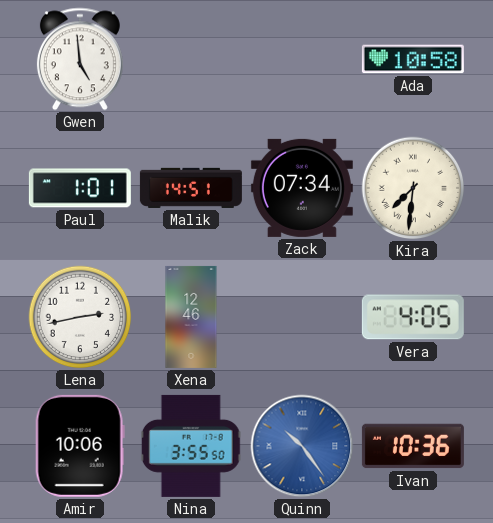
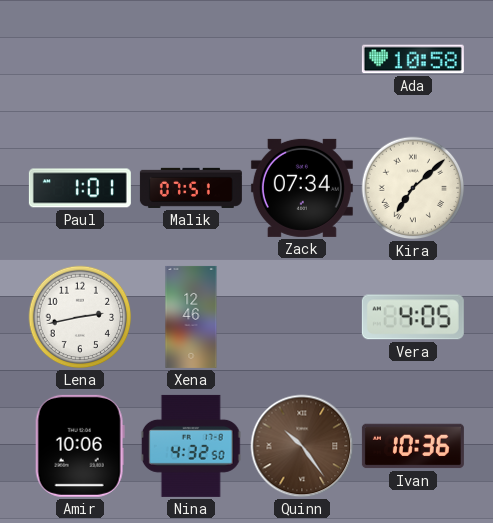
Gwen: 4:59 -> none
Malik: 14:51 -> 07:51
Kira: 7:31 -> 7:08
Nina: 3:55 -> 4:32
Quinn dial: blue -> brown
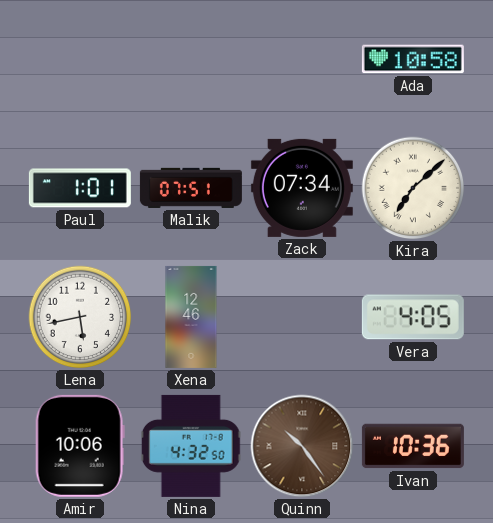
Lena: 2:43 -> 5:43
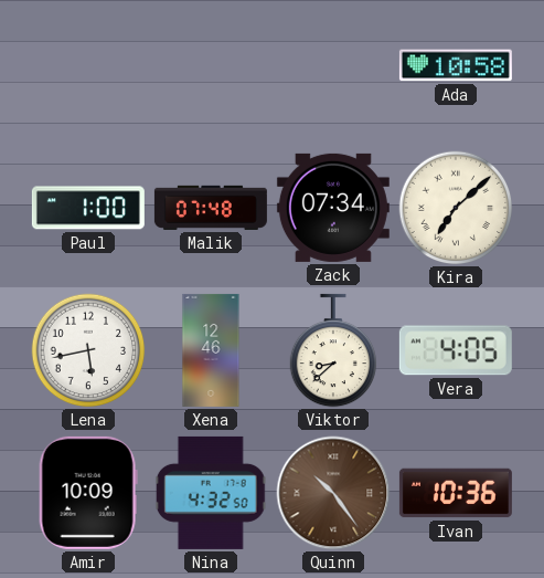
Paul: 1:01 -> 1:00
Malik: 07:51 -> 07:48
Viktor: none -> 8:38
Amir: 10:06 -> 10:09
